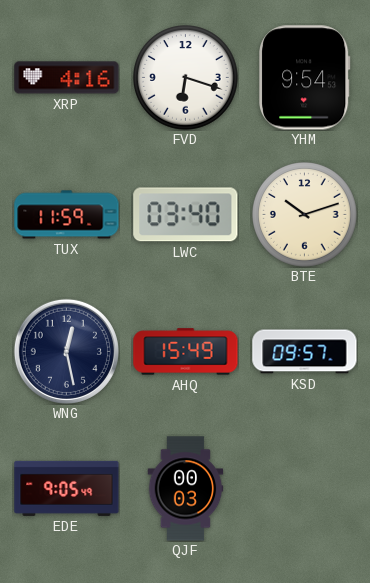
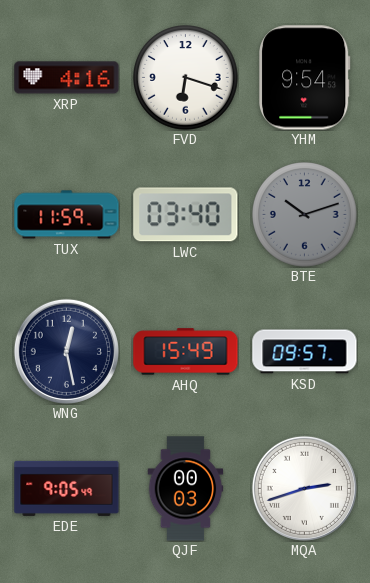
BTE dial: cream -> grey
MQA: none -> 2:42
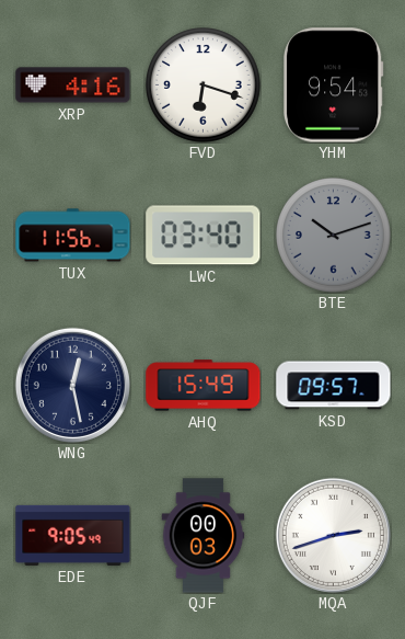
TUX: 11:59 -> 11:56
